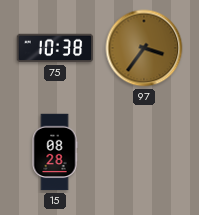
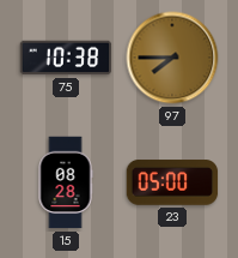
97: 3:36 -> 7:45
23: none -> 05:00
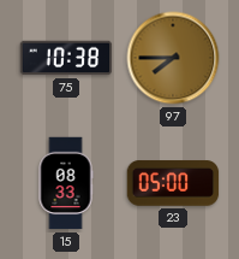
15: 08:28 -> 08:33
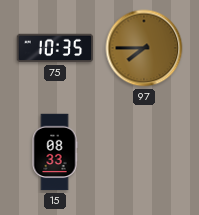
75: 10:38 -> 10:35
23: 05:00 -> none
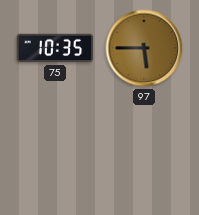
97: 7:45 -> 5:45
15: 08:33 -> none
